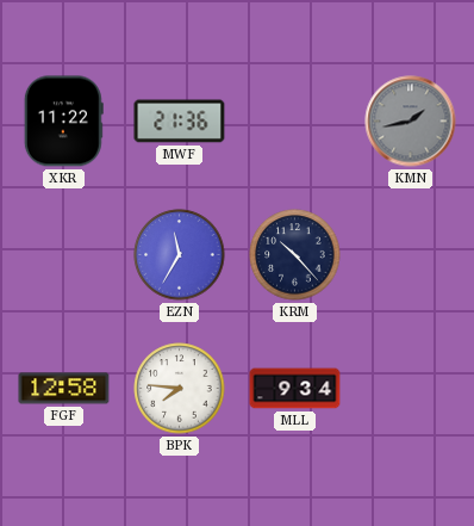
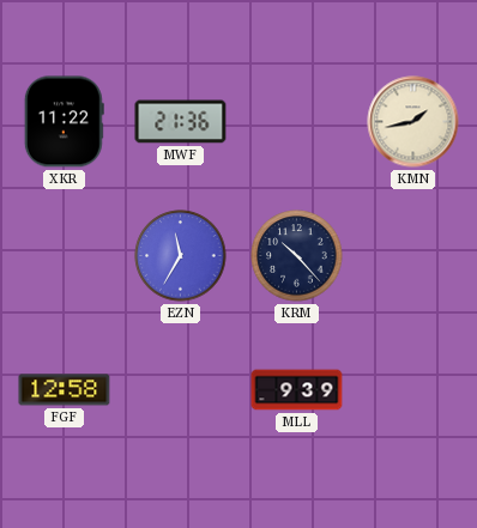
KMN dial: grey -> cream
BPK: 7:46 -> none
MLL: 9:34 -> 9:39
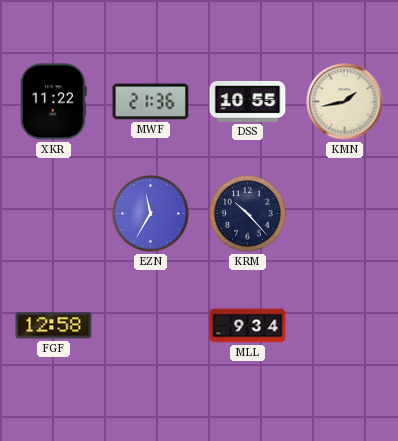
DSS: none -> 10:55
MLL: 9:39 -> 9:34
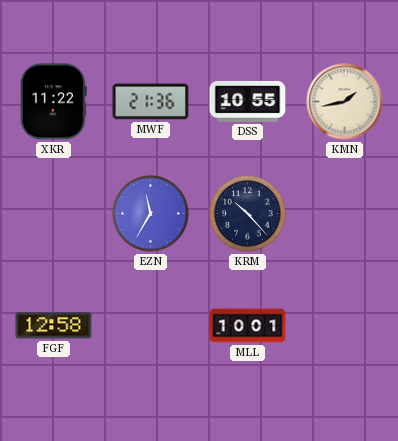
MLL: 9:34 -> 10:01
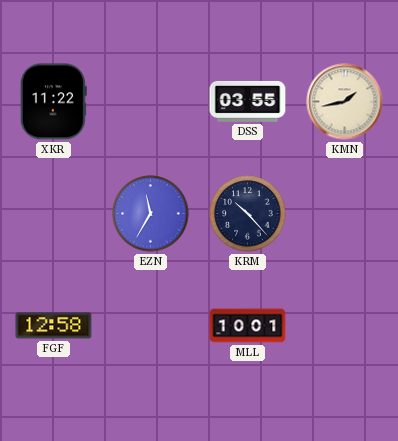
MWF: 21:36 -> none
DSS: 10:55 -> 03:55
